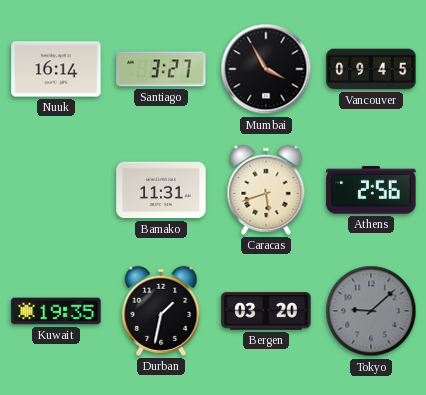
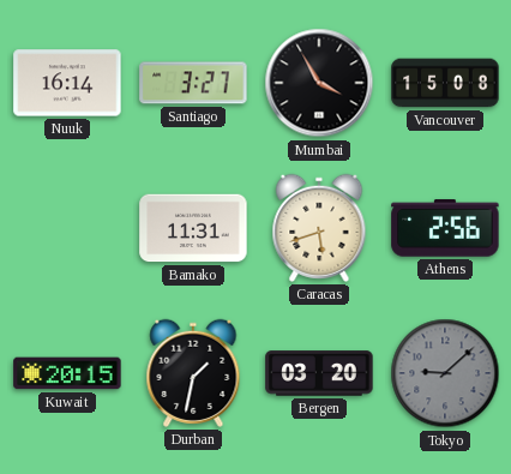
Vancouver: 09:45 -> 15:08
Kuwait: 19:35 -> 20:15
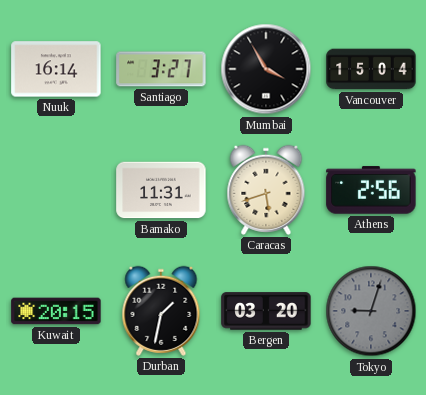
Vancouver: 15:08 -> 15:04
Tokyo: 9:08 -> 9:03
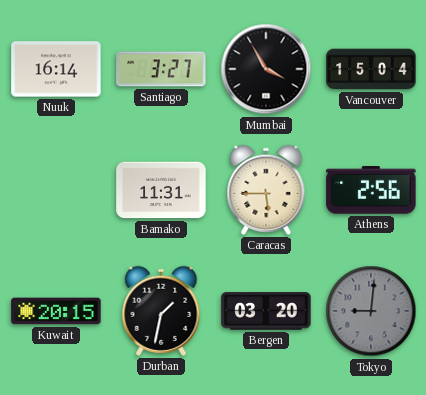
Caracas: 5:42 -> 5:45
Tokyo: 9:03 -> 9:01
